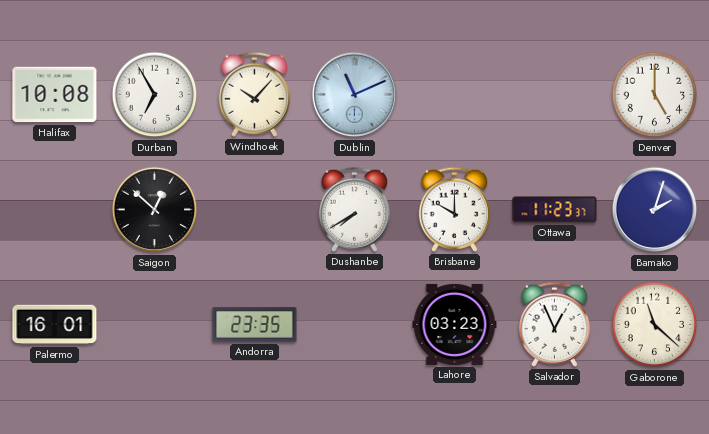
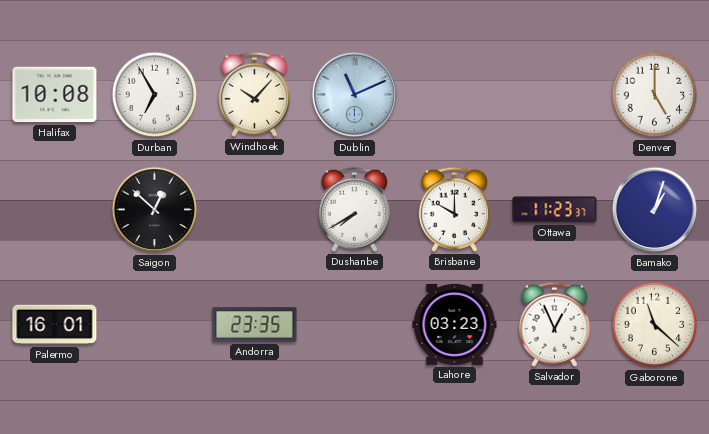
Bamako: 2:03 -> 1:03
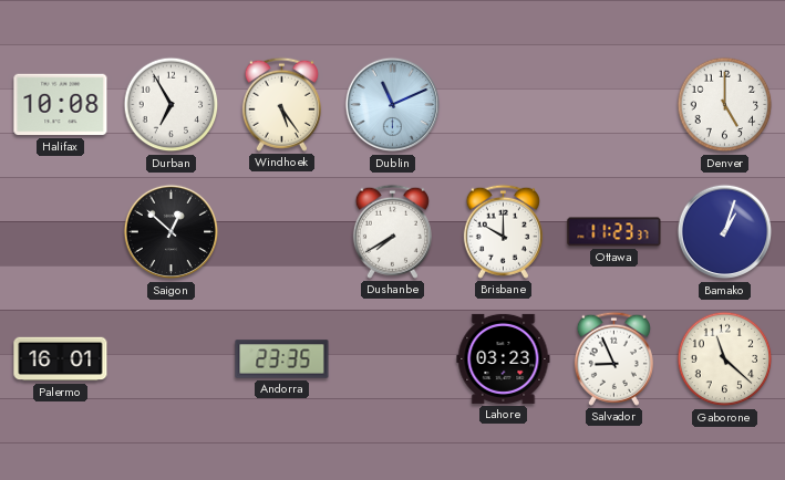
Windhoek: 10:07 -> 5:24
Salvador: 12:56 -> 8:56
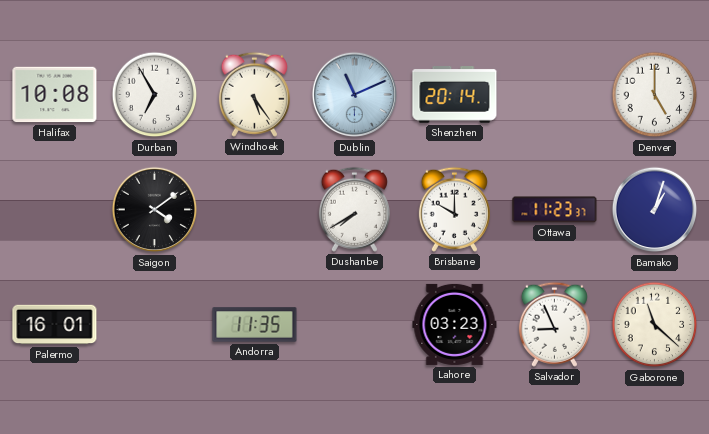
Shenzhen: none -> 20:14
Saigon: 12:52 -> 4:09
Andorra: 23:35 -> 11:35
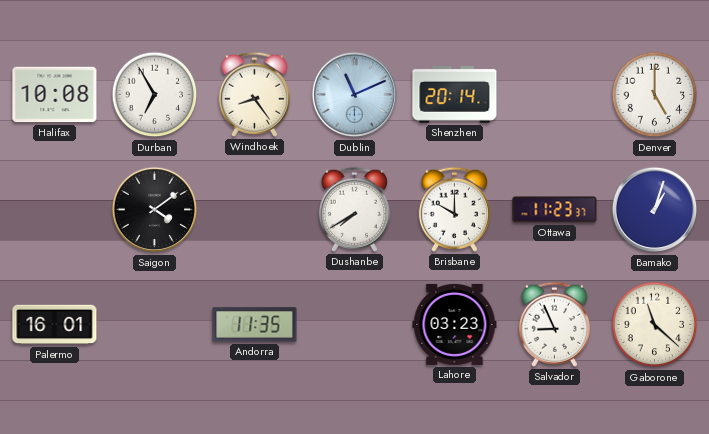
Windhoek: 5:24 -> 8:24
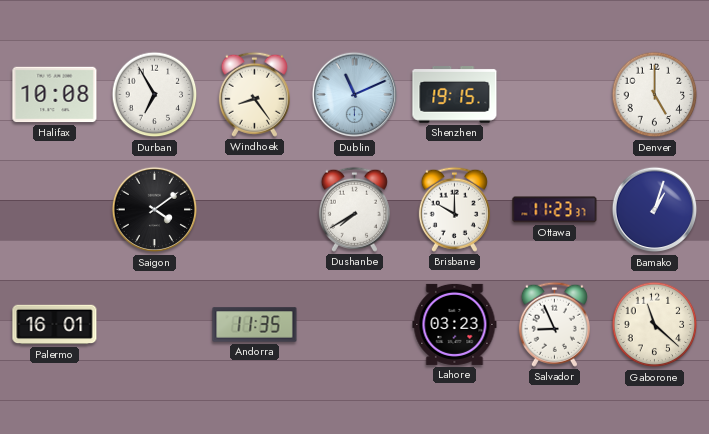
Shenzhen: 20:14 -> 19:15
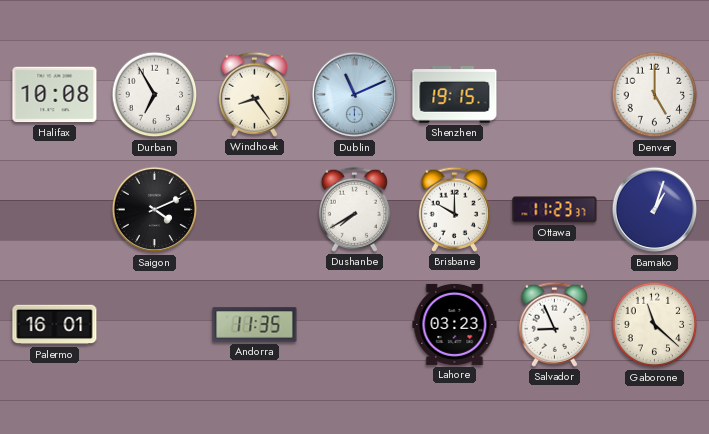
Saigon: 4:09 -> 4:11
